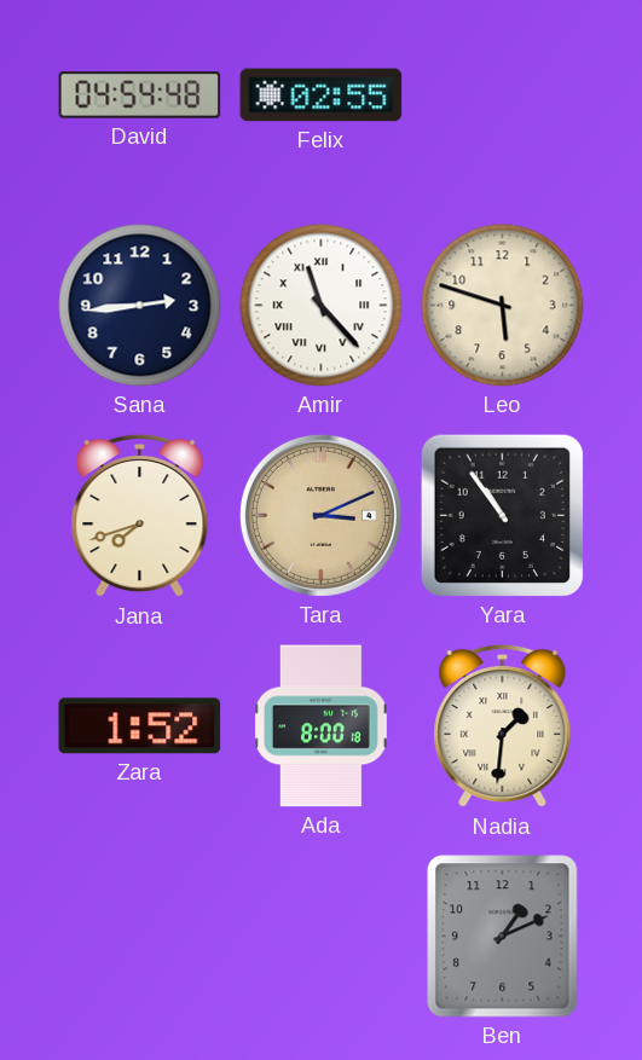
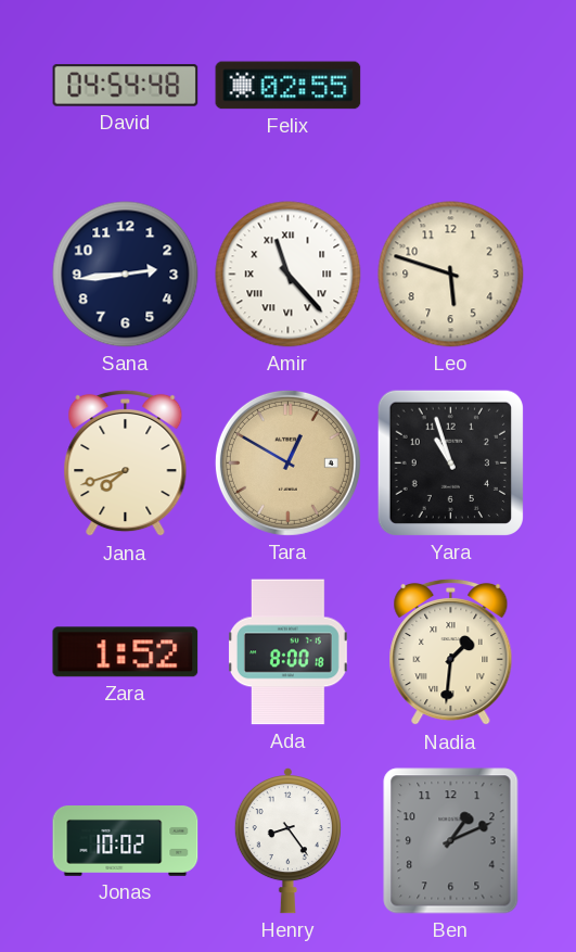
Tara: 3:11 -> 12:50
Yara: 10:54 -> 10:57
Jonas: none -> 10:02
Henry: none -> 8:24
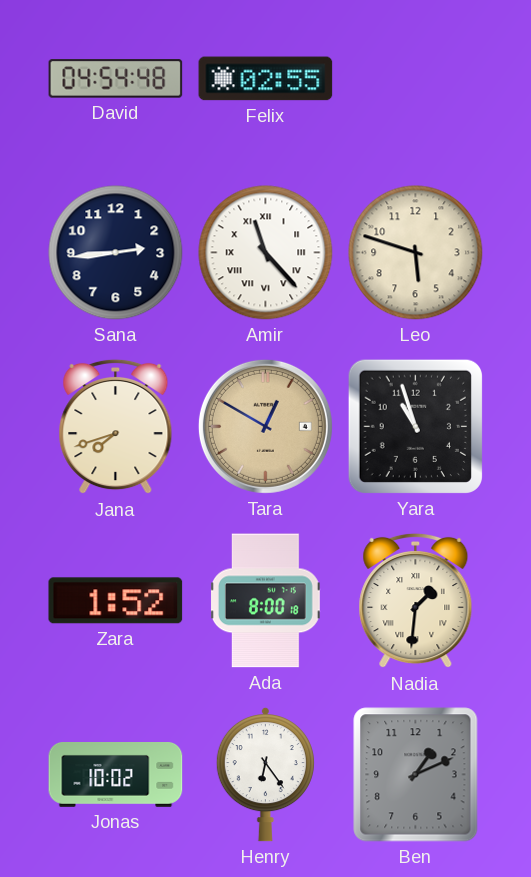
Henry: 8:24 -> 6:24
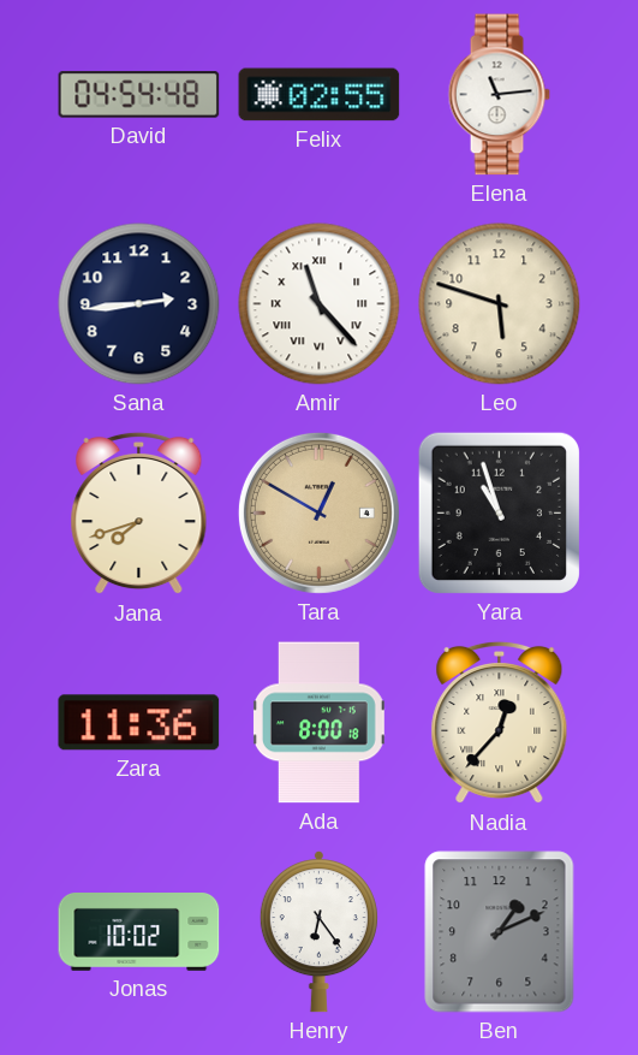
Elena: none -> 11:14
Zara: 1:52 -> 11:36
Nadia: 1:31 -> 12:37
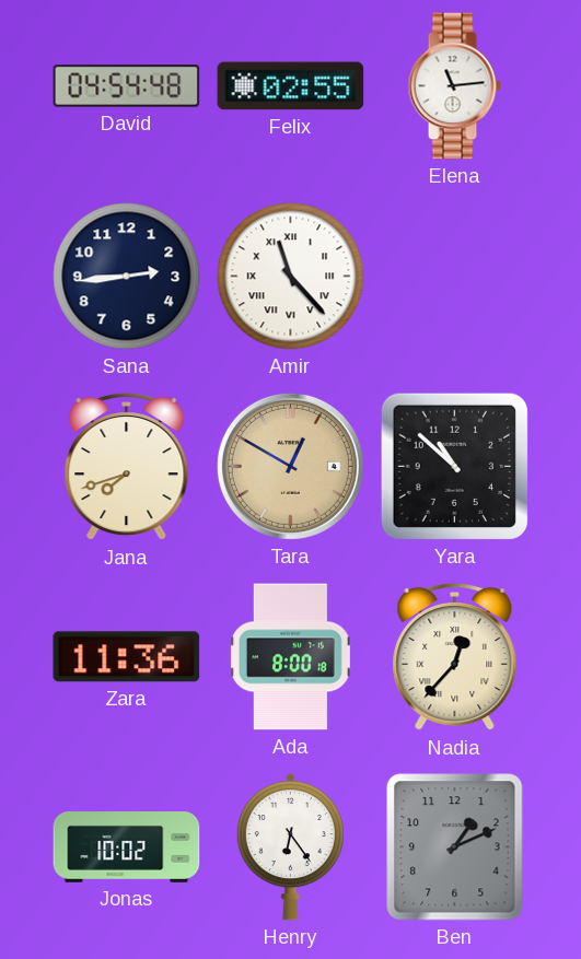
Leo: 5:48 -> none
Yara: 10:57 -> 10:52
